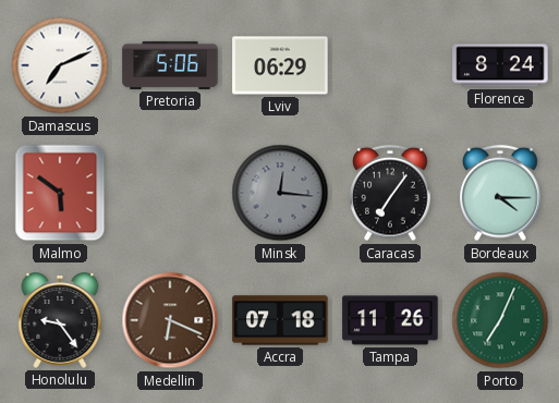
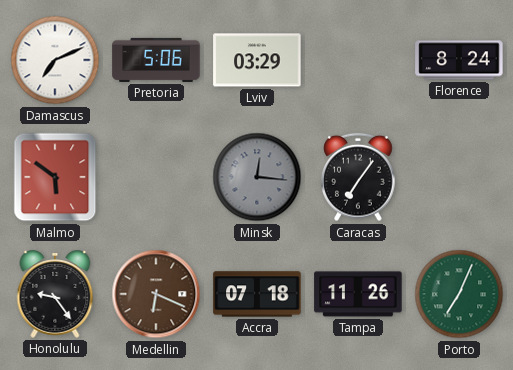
Lviv: 06:29 -> 03:29
Bordeaux: 4:15 -> none
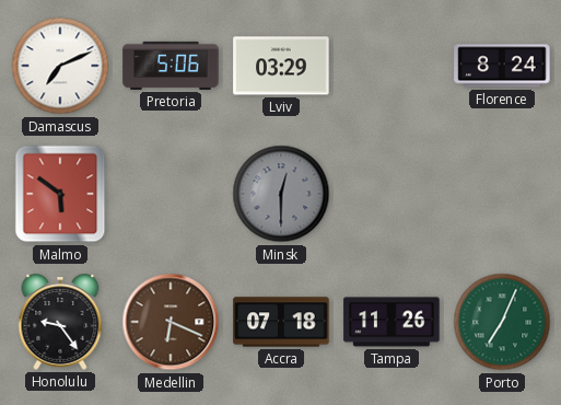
Minsk: 12:16 -> 12:30
Caracas: 7:06 -> none
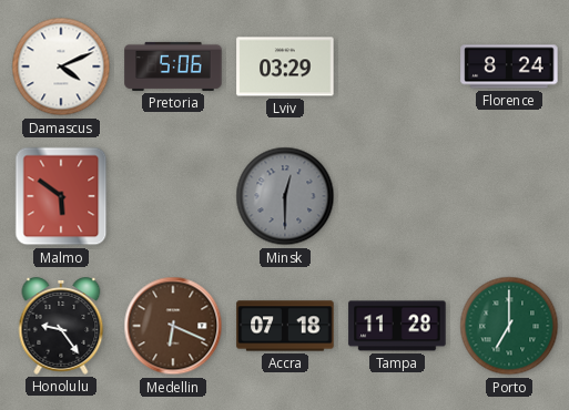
Damascus: 7:11 -> 4:11
Tampa: 11:26 -> 11:28
Porto: 7:04 -> 7:00
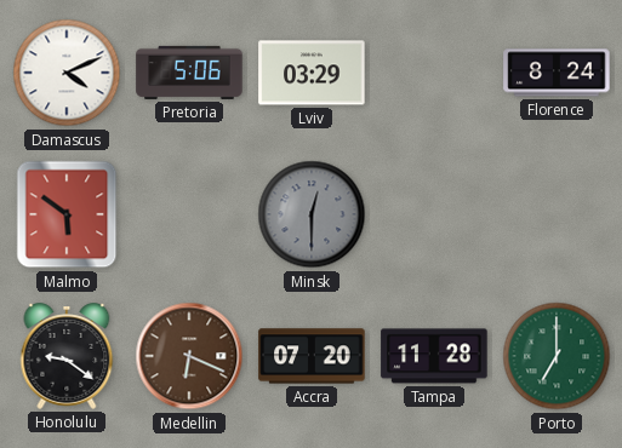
Honolulu: 9:24 -> 9:21
Accra: 07:18 -> 07:20
